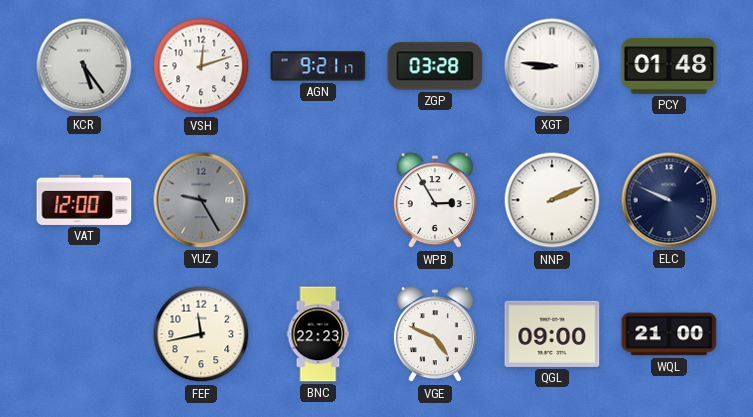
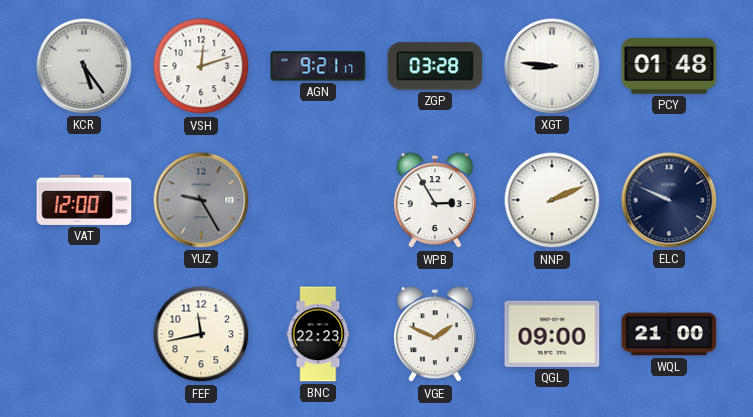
VGE: 4:49 -> 1:49
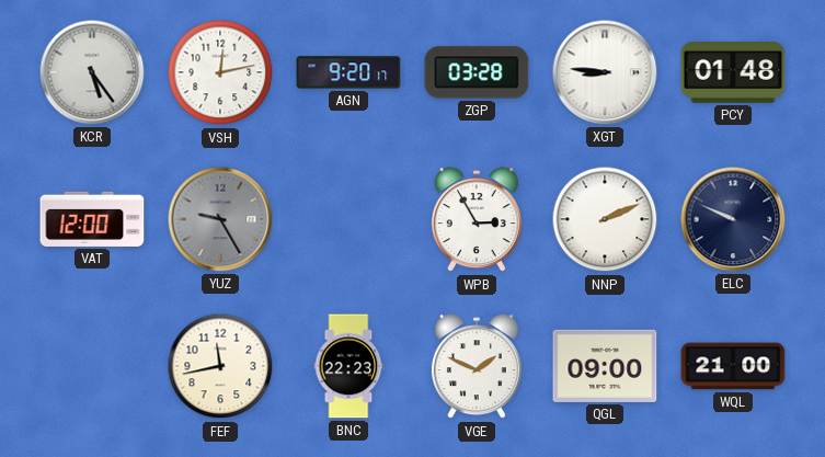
VSH: 12:12 -> 12:13
AGN: 9:21 -> 9:20
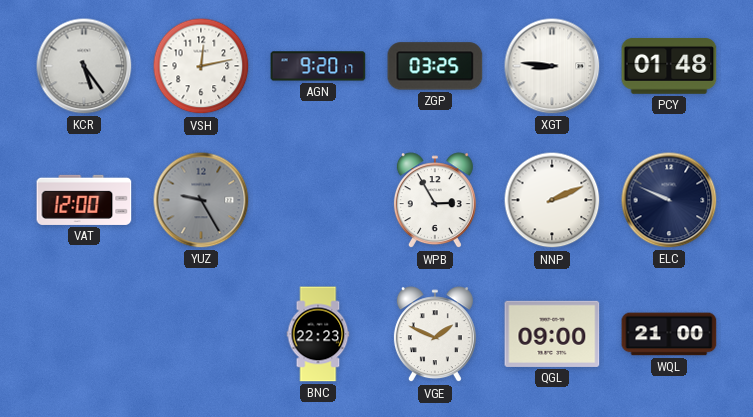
ZGP: 03:28 -> 03:25
FEF: 11:43 -> none
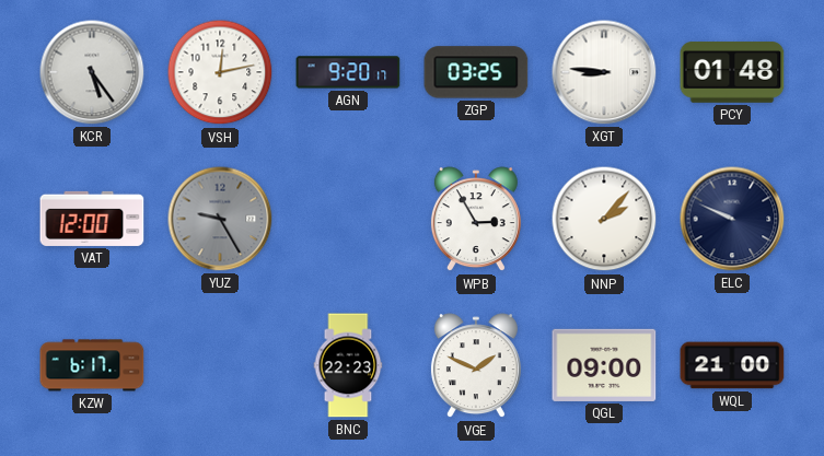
NNP: 2:11 -> 2:07
KZW: none -> 6:17
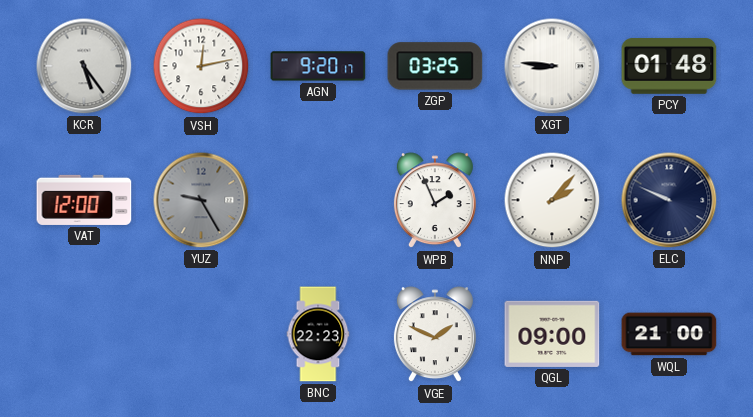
WPB: 2:55 -> 1:56
KZW: 6:17 -> none
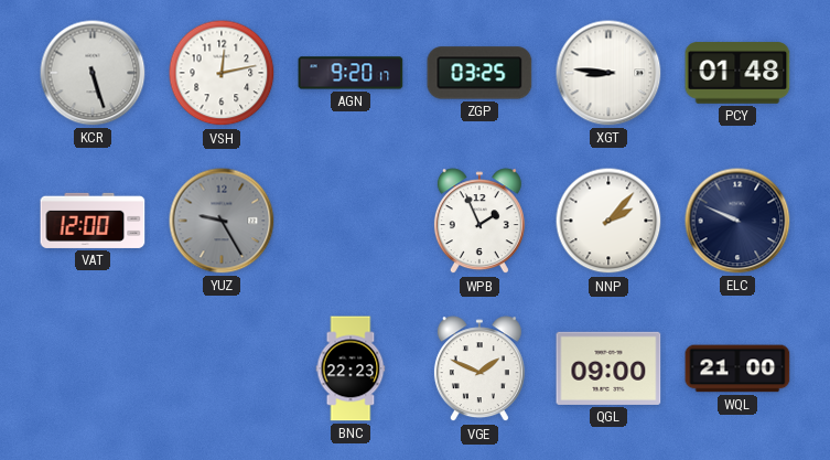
KCR: 5:24 -> 5:27
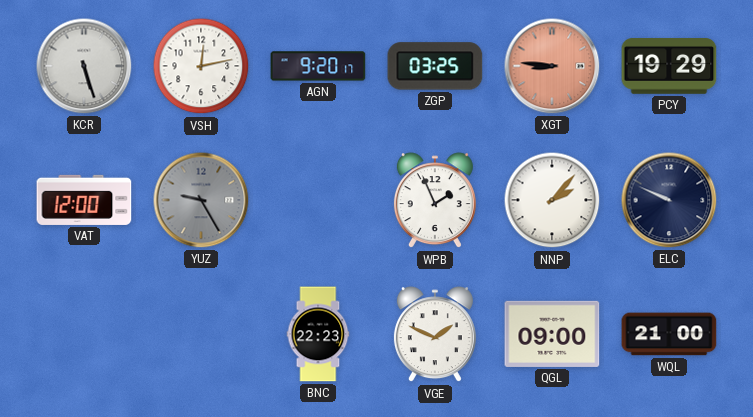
XGT dial: white -> salmon
PCY: 01:48 -> 19:29
